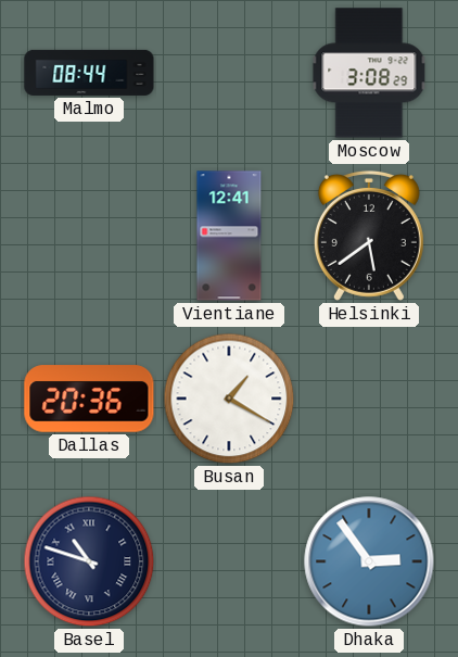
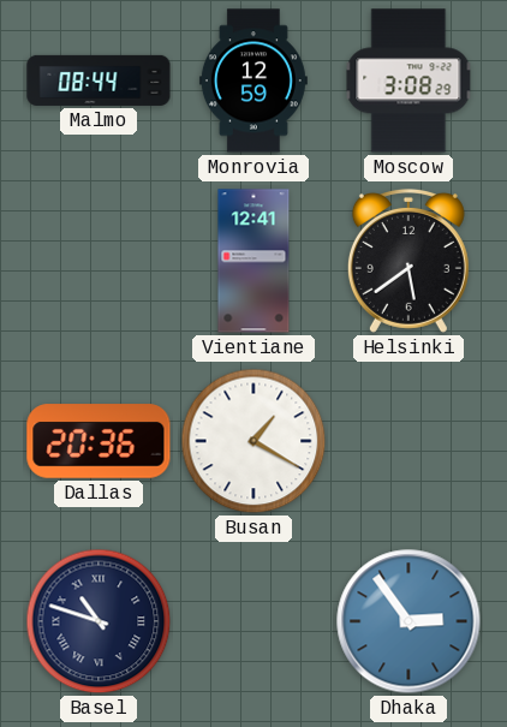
Monrovia: none -> 12:59
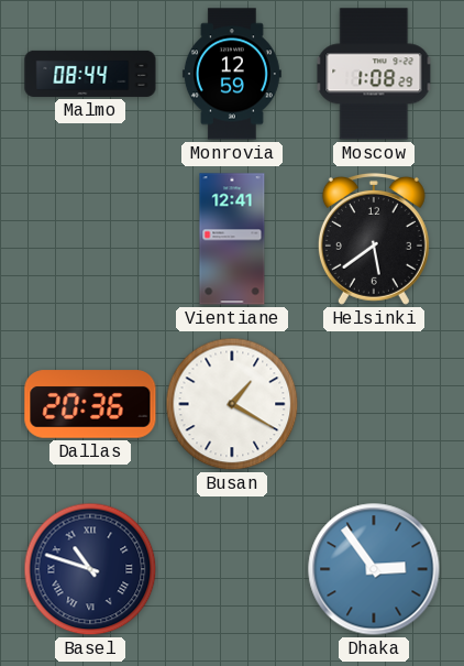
Moscow: 3:08 -> 1:08
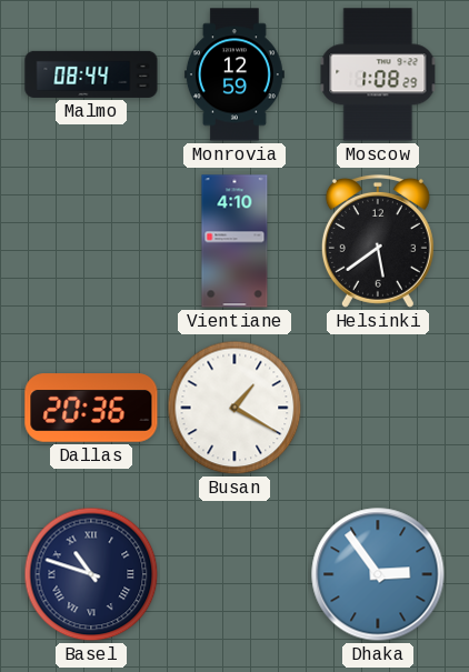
Vientiane: 12:41 -> 4:10
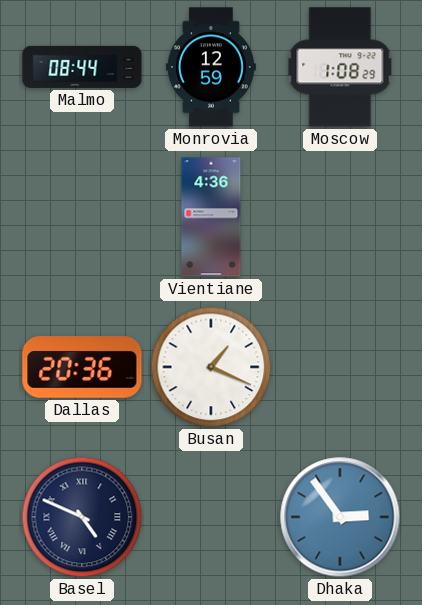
Vientiane: 4:10 -> 4:36
Helsinki: 5:39 -> none
Busan: 1:20 -> 1:19
Basel: 10:48 -> 4:49
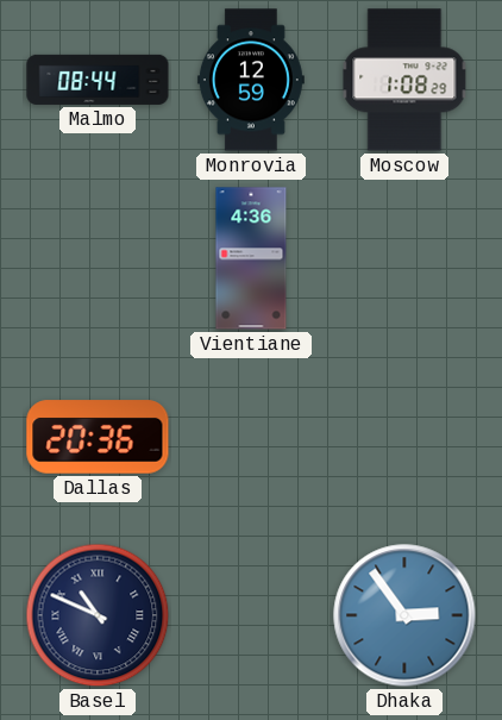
Busan: 1:19 -> none
Basel: 4:49 -> 10:49
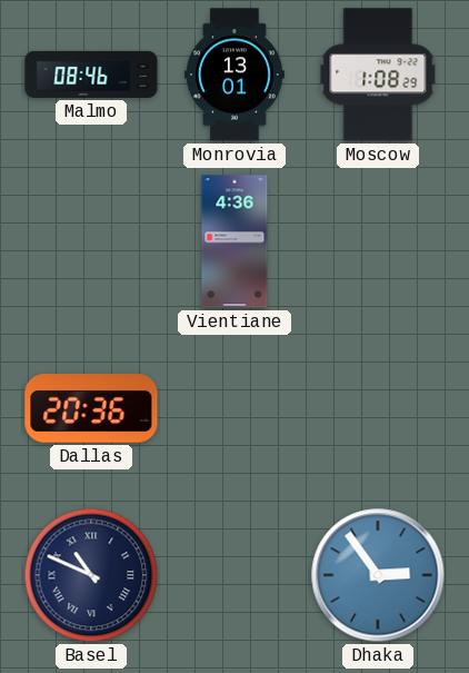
Malmo: 08:44 -> 08:46
Monrovia: 12:59 -> 13:01
